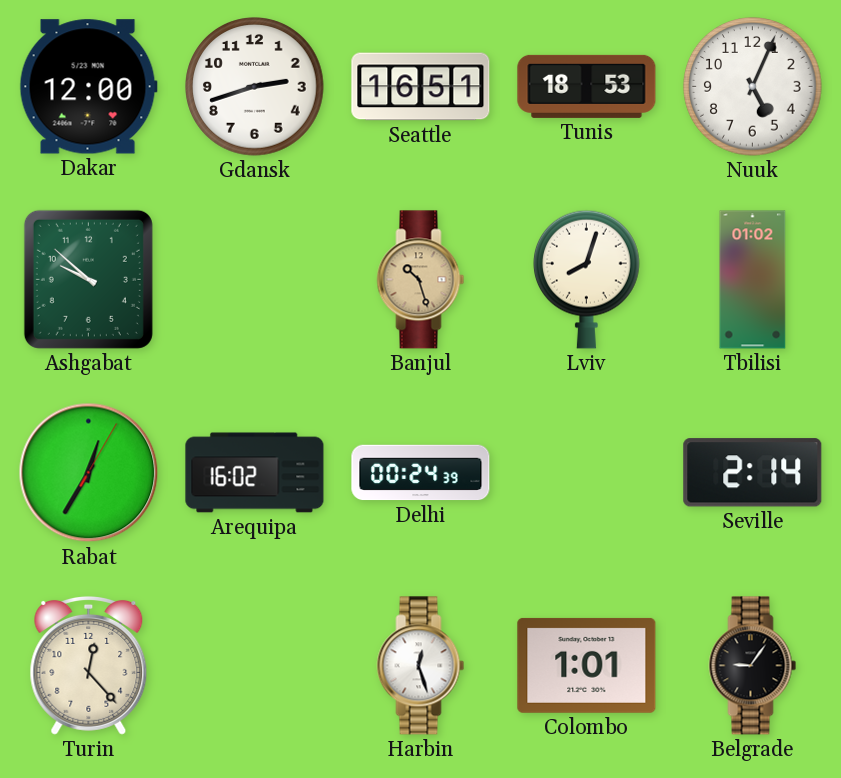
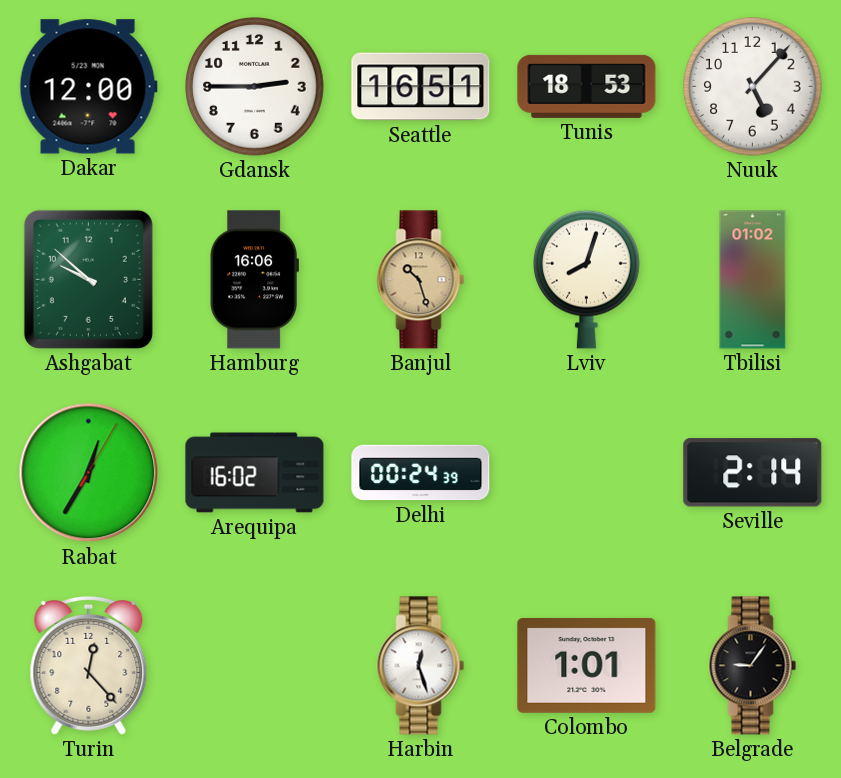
Gdansk: 2:42 -> 2:45
Nuuk: 5:04 -> 5:07
Hamburg: none -> 16:06
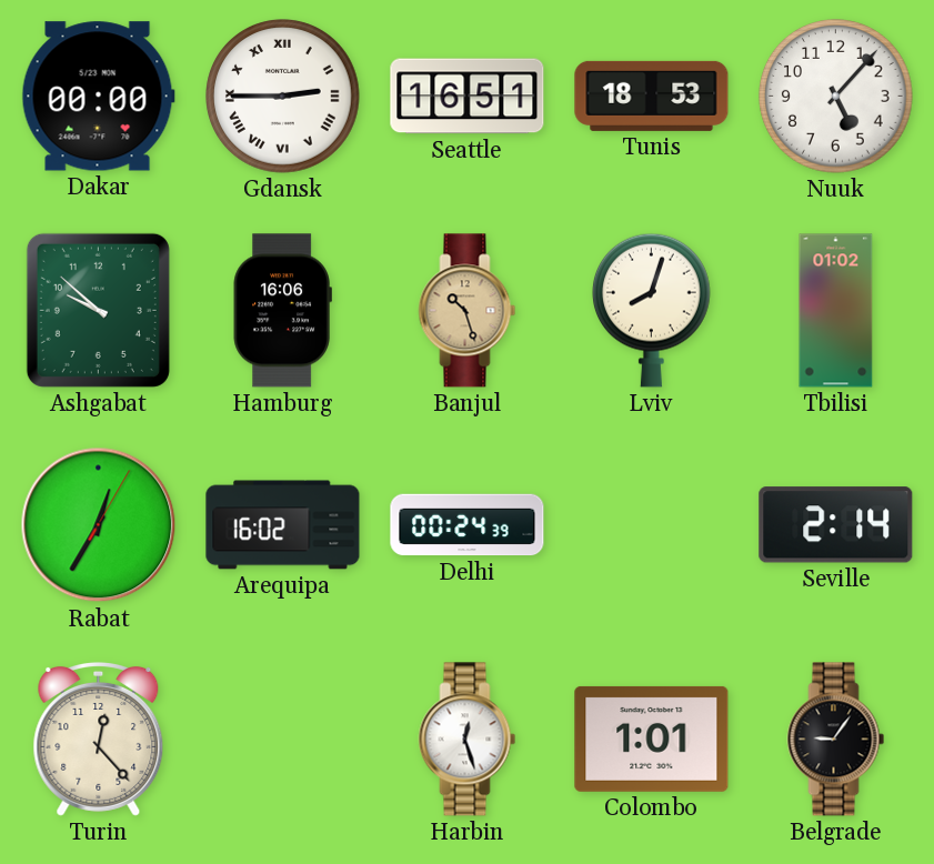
Dakar: 12:00 -> 00:00
Gdansk numerals: Arabic -> Roman
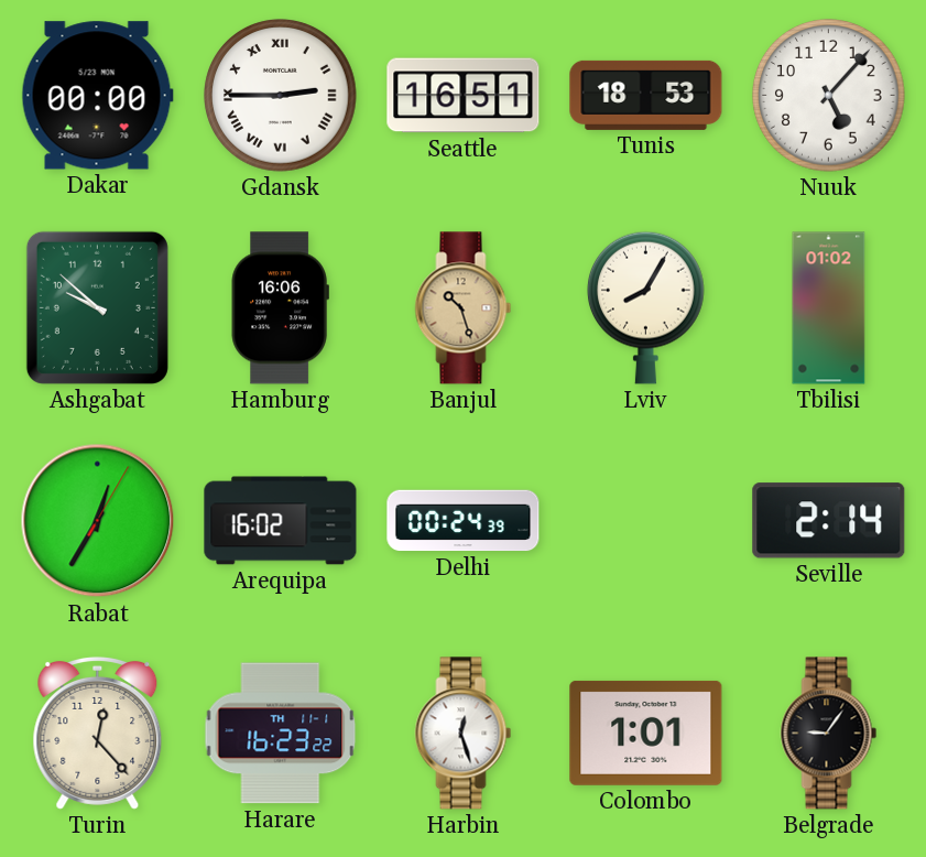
Lviv: 8:03 -> 8:05
Harare: none -> 16:23
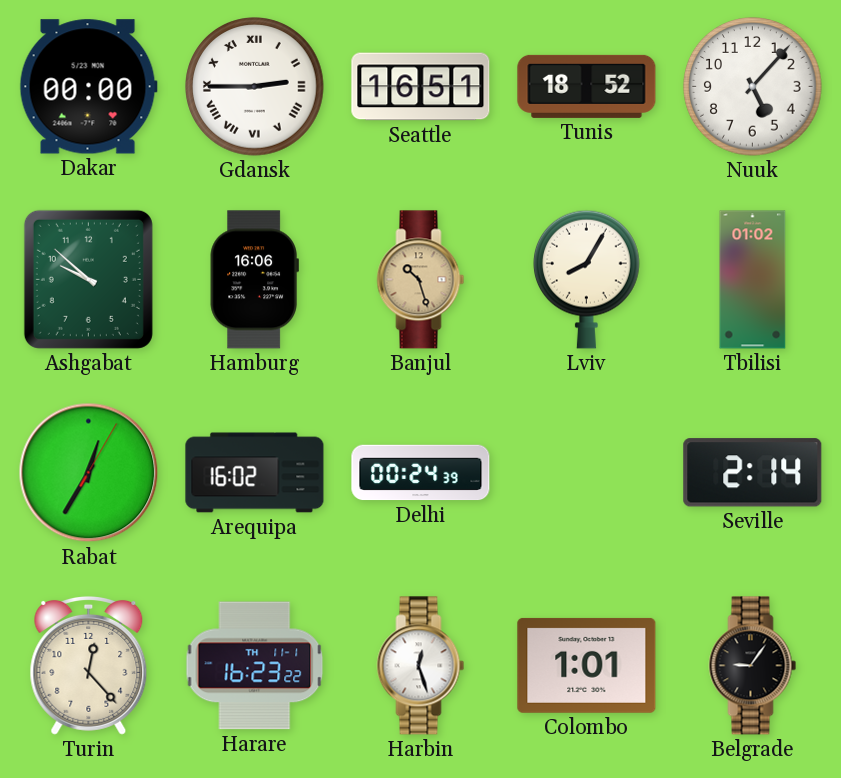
Tunis: 18:53 -> 18:52
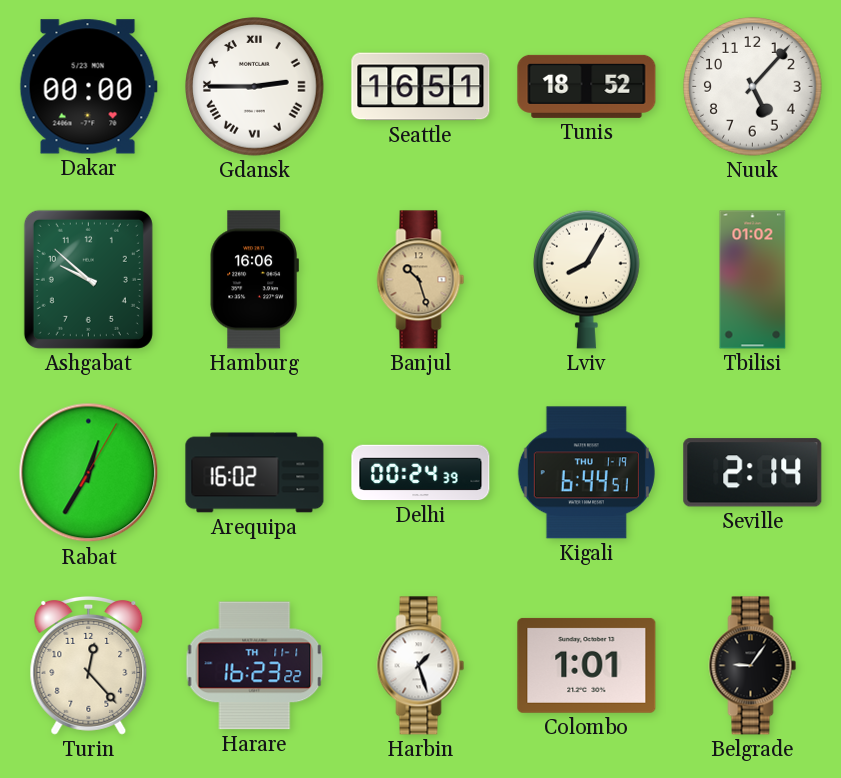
Kigali: none -> 6:44
Harbin: 12:27 -> 1:27
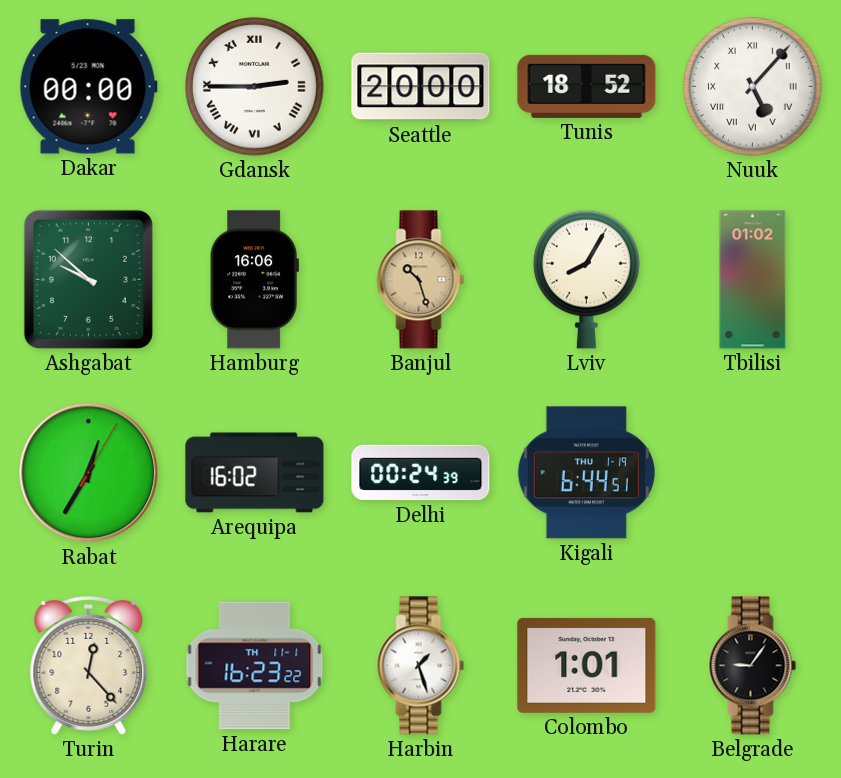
Seattle: 16:51 -> 20:00
Nuuk numerals: Arabic -> Roman
Seville: 2:14 -> none
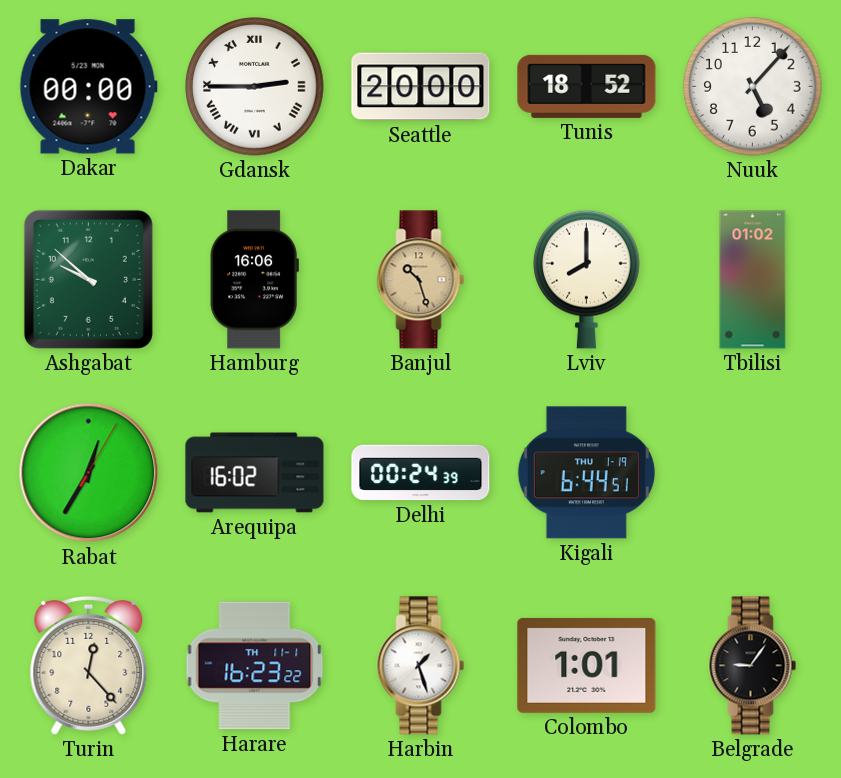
Nuuk numerals: Roman -> Arabic
Lviv: 8:05 -> 8:00
